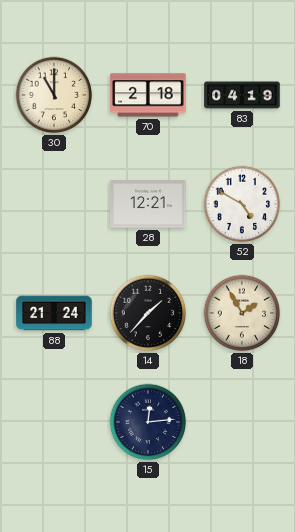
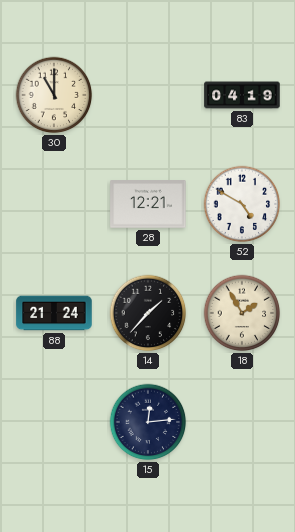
70: 2:18 -> none
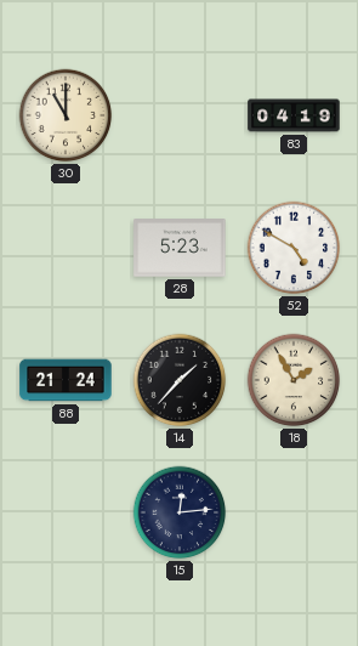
28: 12:21 -> 5:23
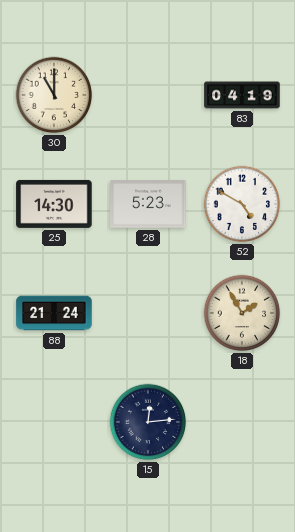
25: none -> 14:30
14: 1:37 -> none
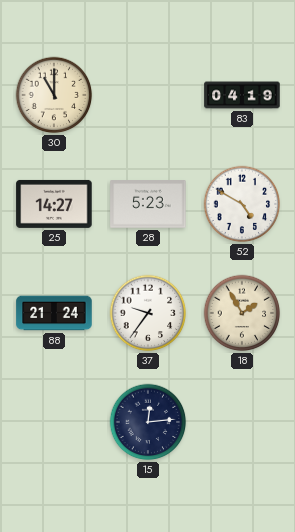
25: 14:30 -> 14:27
37: none -> 9:36
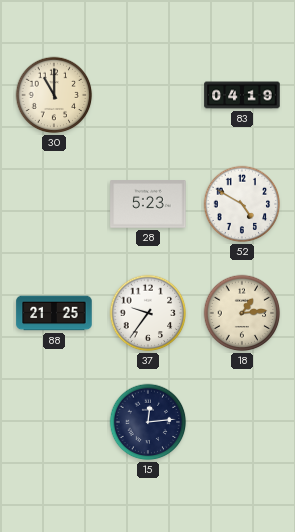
25: 14:27 -> none
88: 21:24 -> 21:25
18: 1:55 -> 1:14
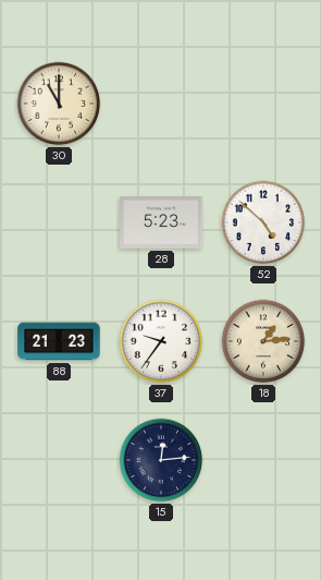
83: 04:19 -> none
52: 4:50 -> 4:52
88: 21:25 -> 21:23
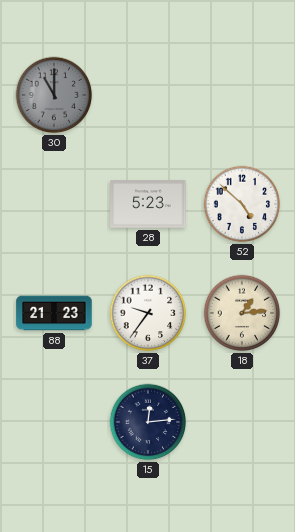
30 dial: cream -> grey
